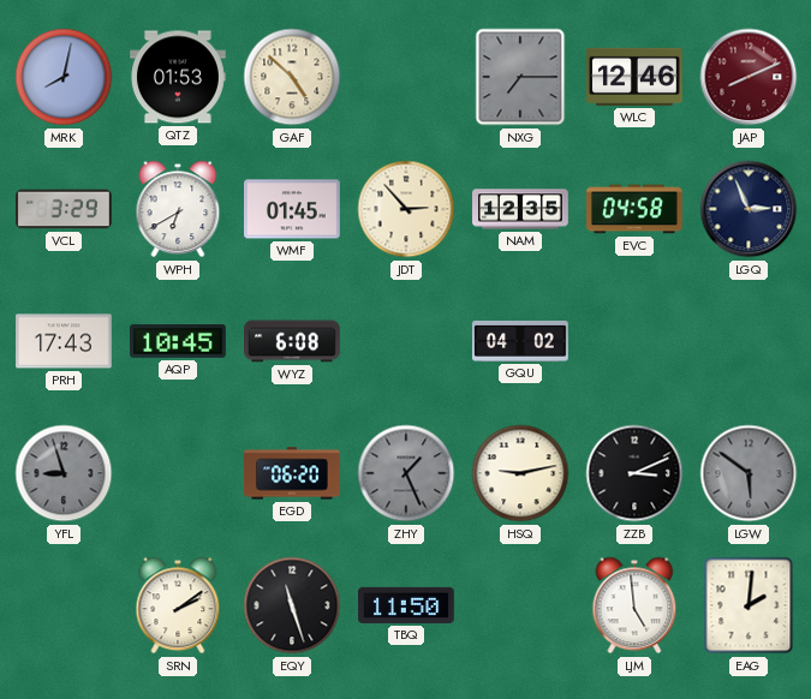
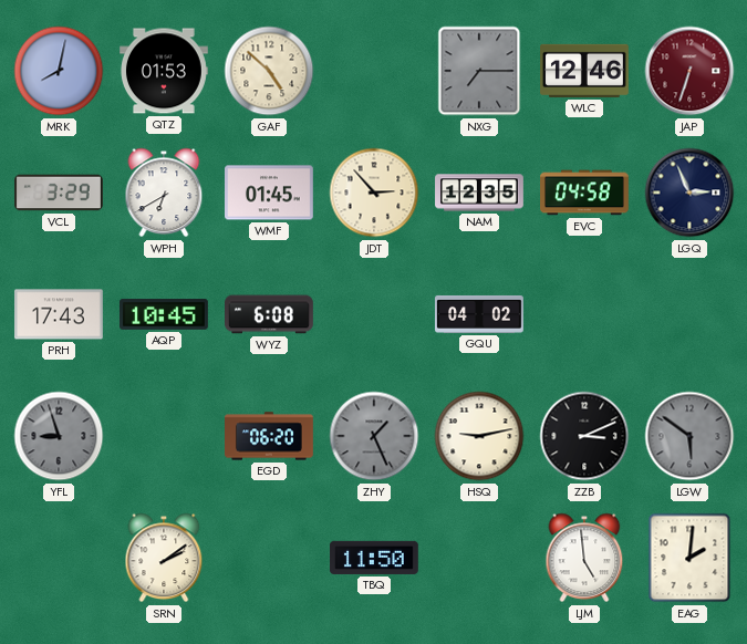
JAP: 8:11 -> 6:33
EQY: 11:27 -> none
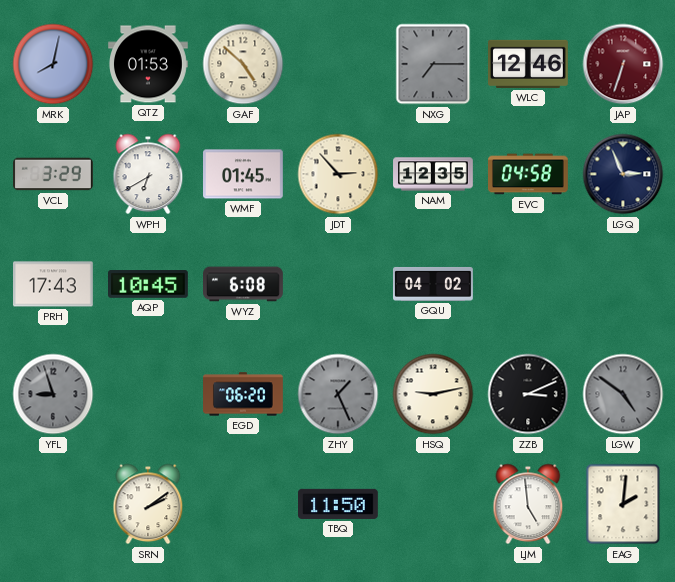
LGW: 5:51 -> 4:51
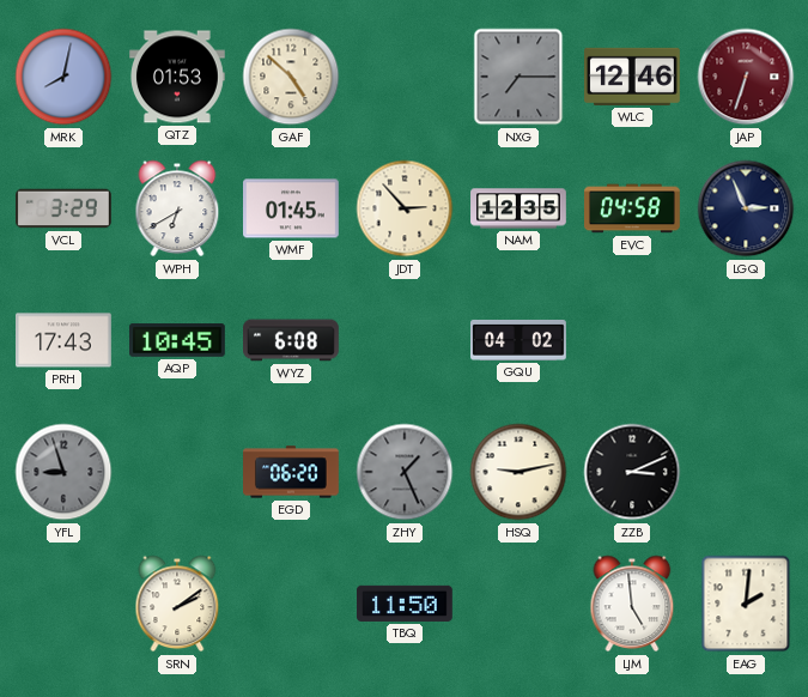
LGW: 4:51 -> none
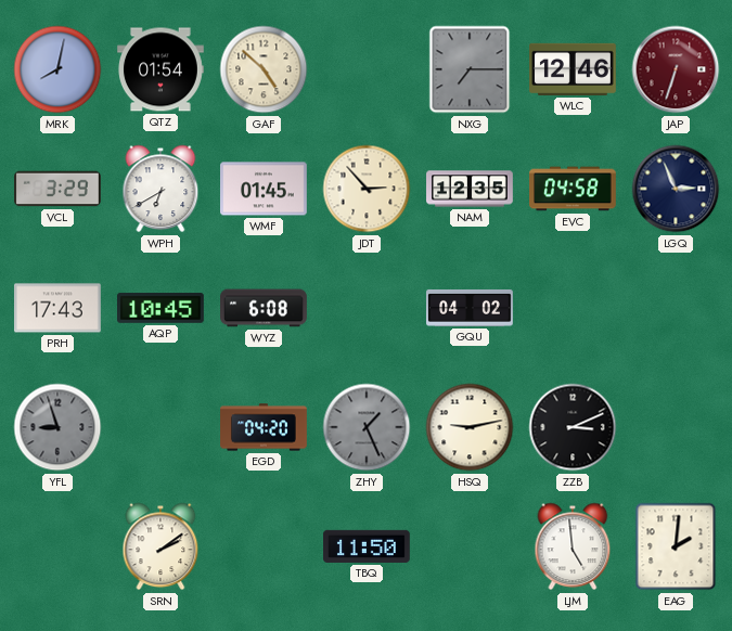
QTZ: 01:53 -> 01:54
EGD: 06:20 -> 04:20
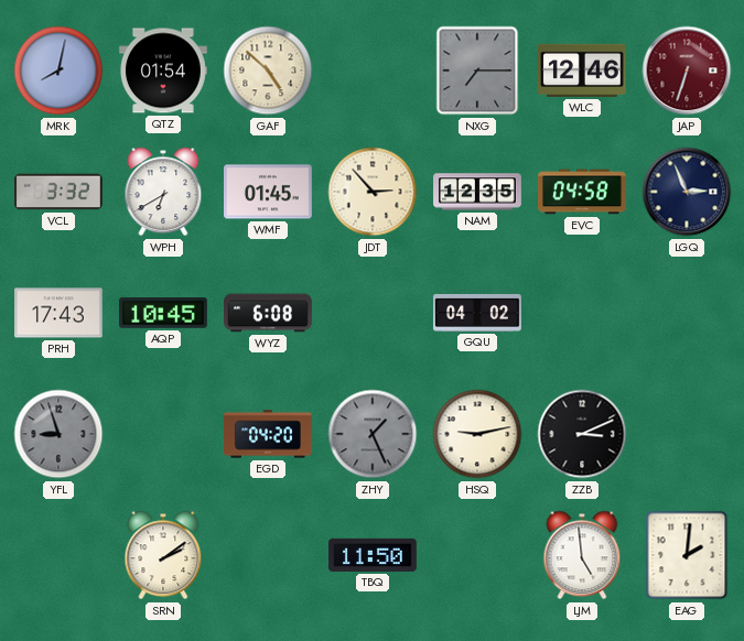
VCL: 3:29 -> 3:32
